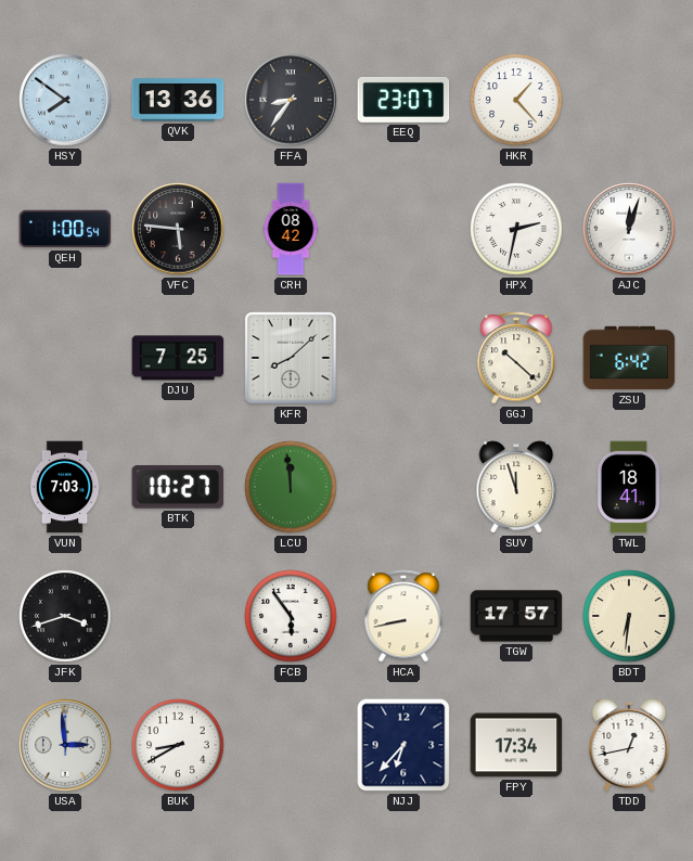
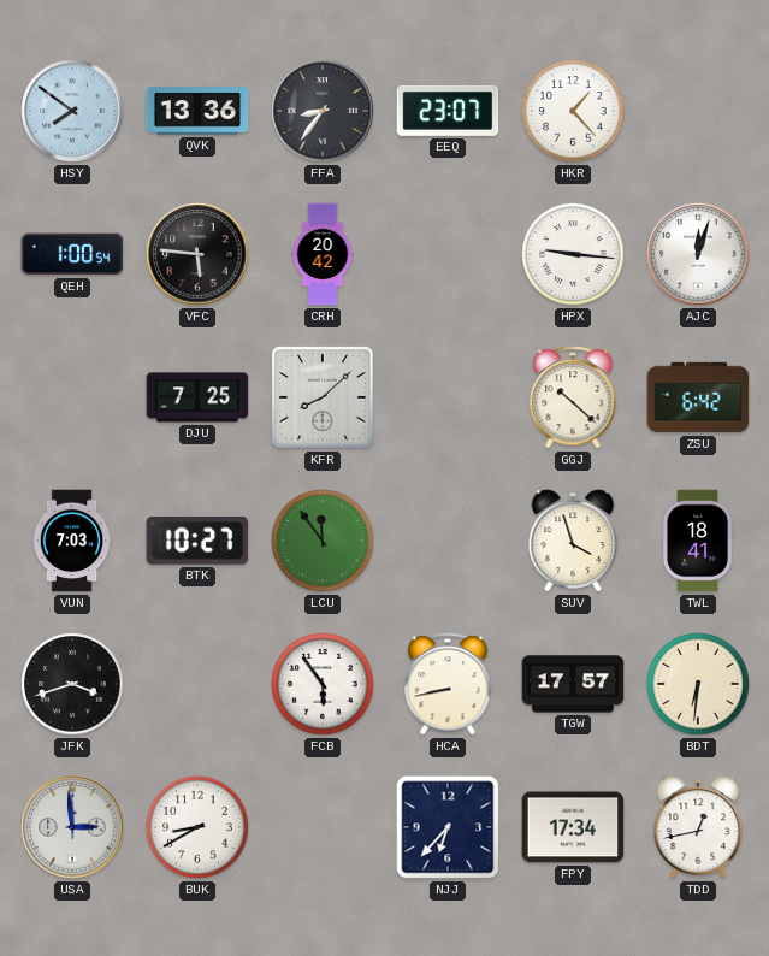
CRH: 08:42 -> 20:42
HPX: 2:32 -> 9:16
LCU: 11:59 -> 11:54
SUV: 11:57 -> 3:57
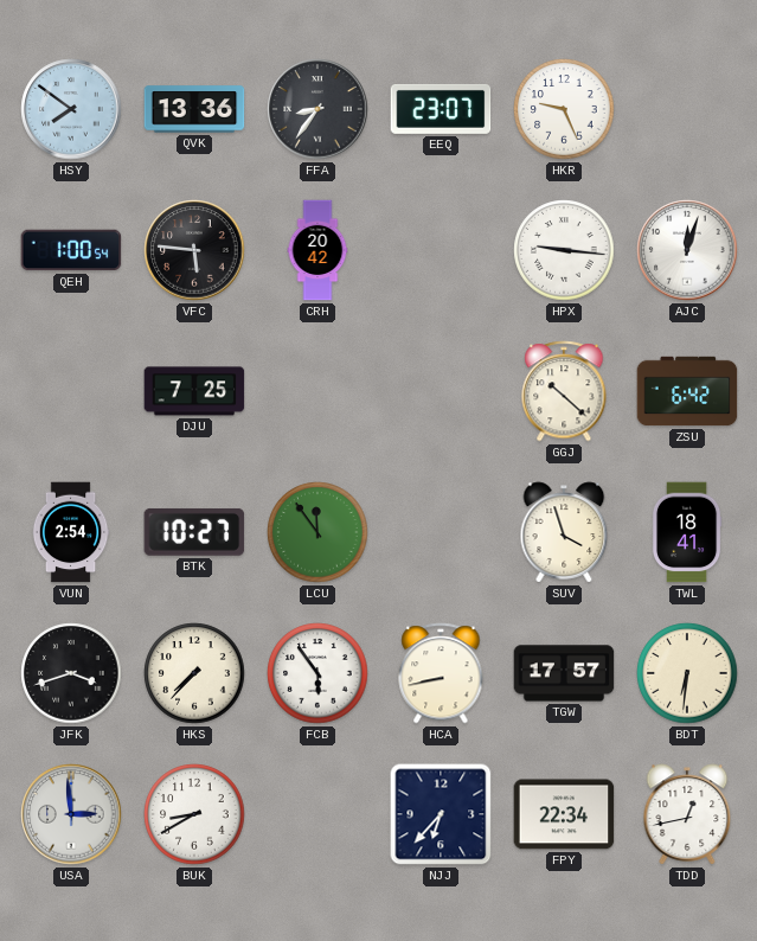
HKR: 1:23 -> 9:26
KFR: 8:08 -> none
VUN: 7:03 -> 2:54
HKS: none -> 7:37
FPY: 17:34 -> 22:34
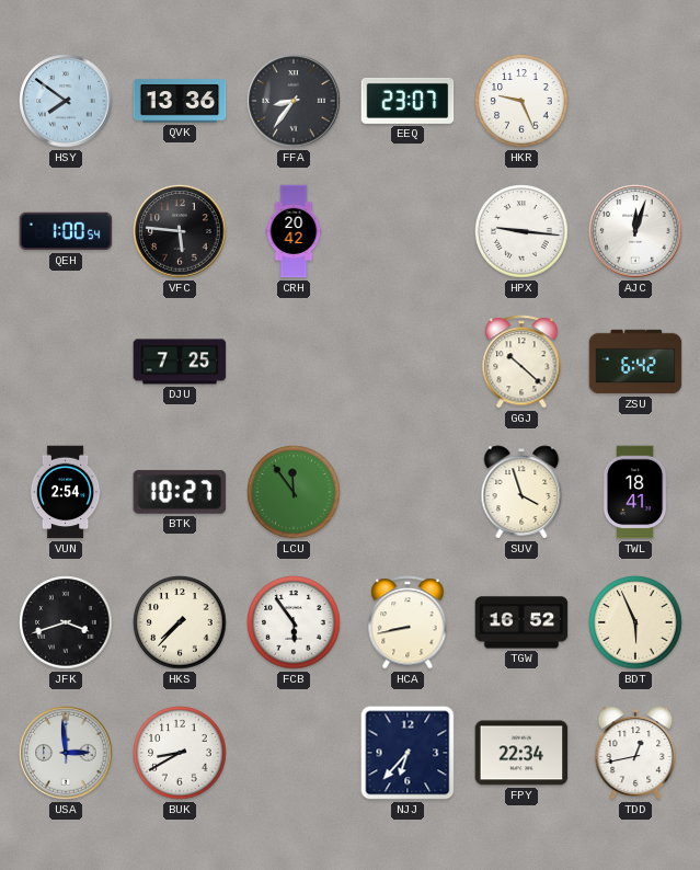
TGW: 17:57 -> 16:52
BDT: 6:31 -> 5:56
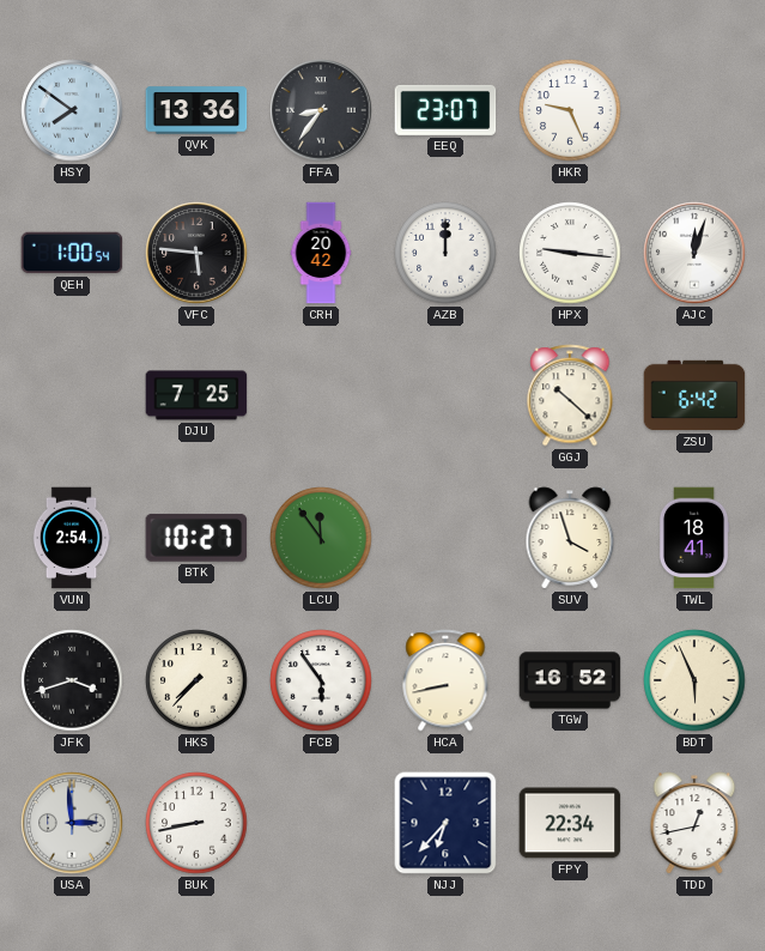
AZB: none -> 12:00
BUK: 8:40 -> 8:43
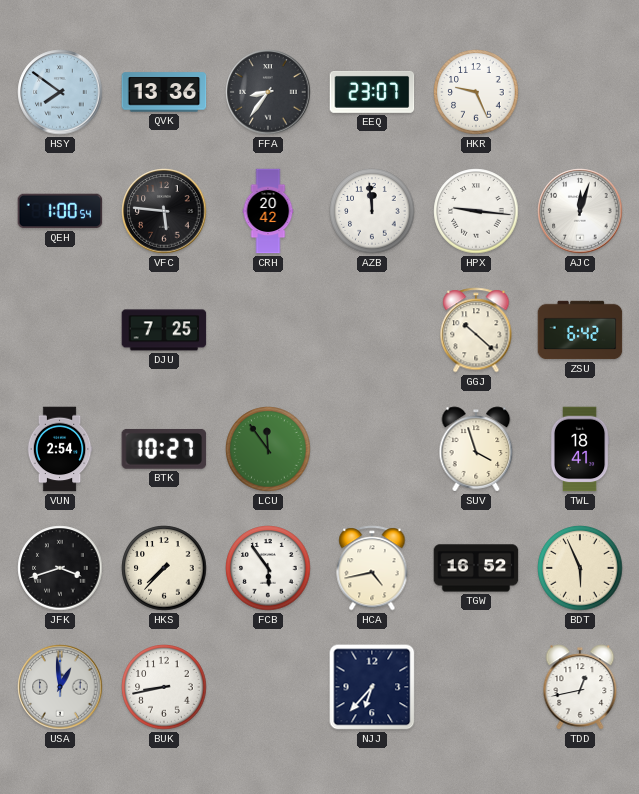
AZB: 12:00 -> 11:59
HCA: 8:43 -> 4:43
USA: 2:59 -> 12:59
FPY: 22:34 -> none
